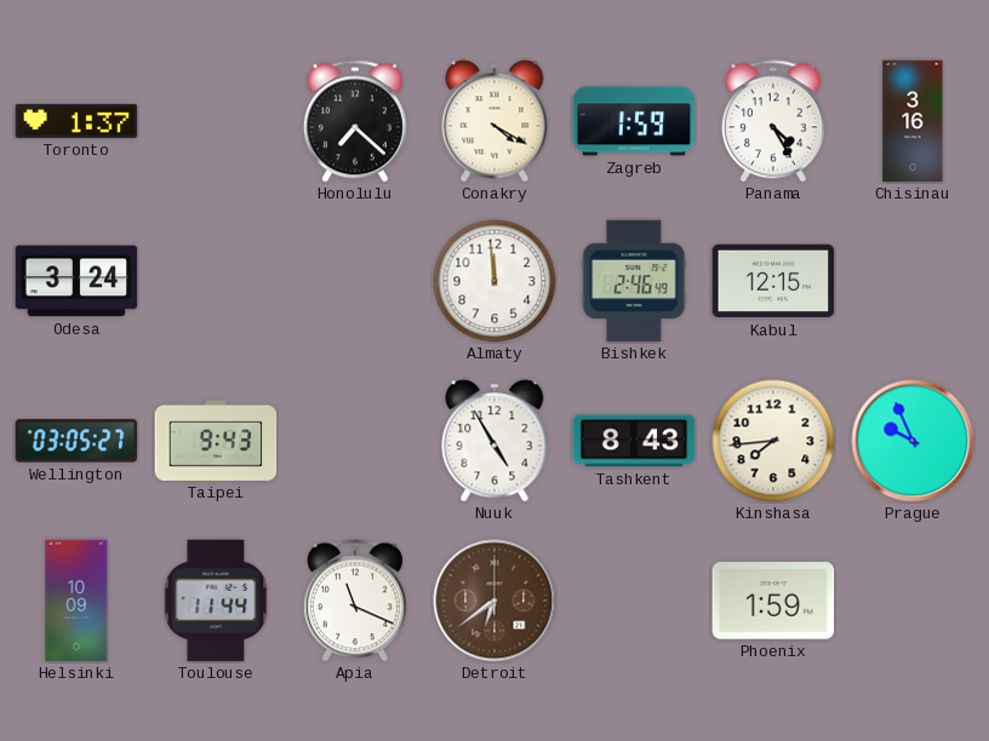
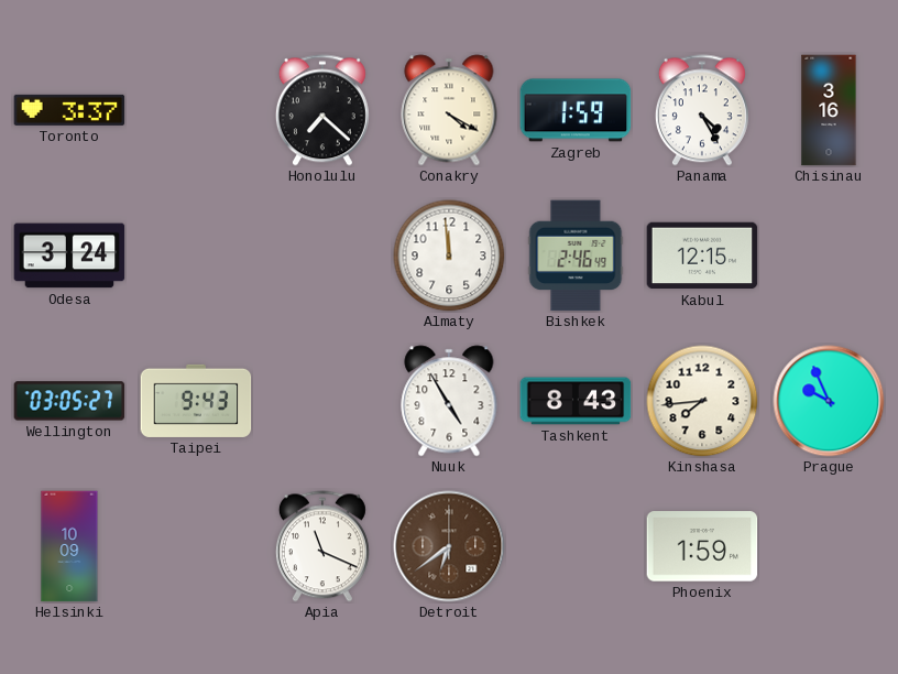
Toronto: 1:37 -> 3:37
Toulouse: 11:44 -> none
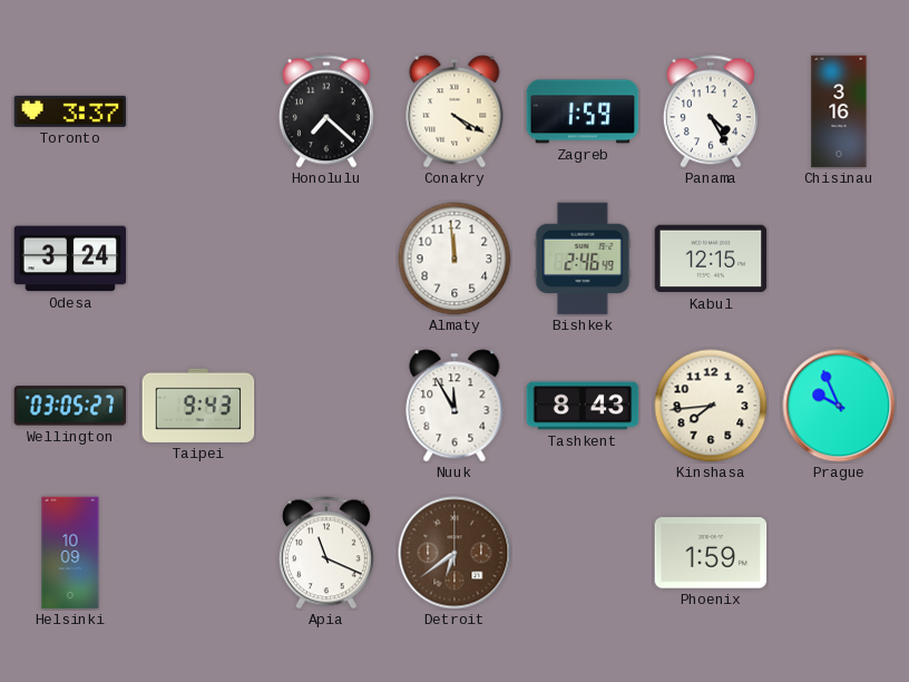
Nuuk: 4:55 -> 11:55
